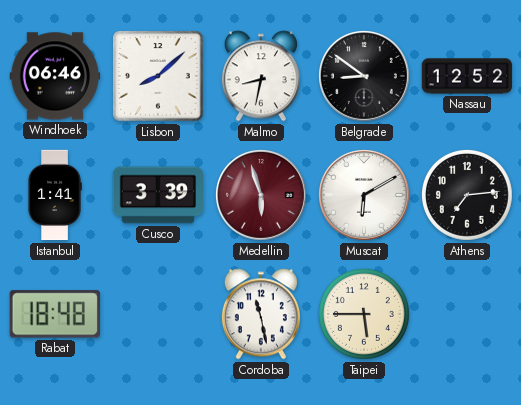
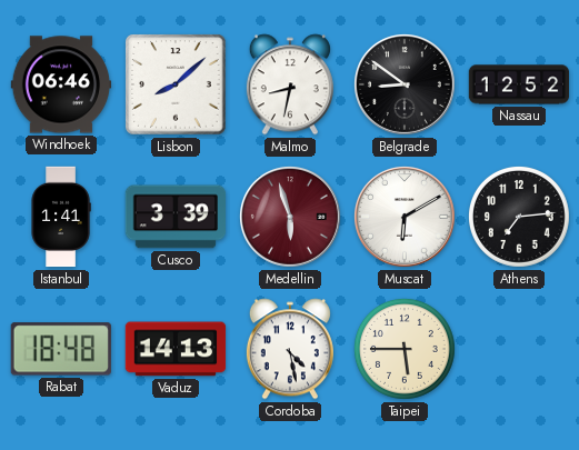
Vaduz: none -> 14:13
Cordoba: 11:28 -> 4:28
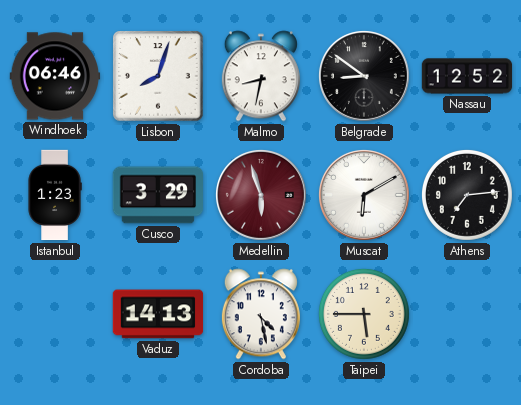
Lisbon: 8:08 -> 8:03
Istanbul: 1:41 -> 1:23
Cusco: 3:39 -> 3:29
Rabat: 18:48 -> none
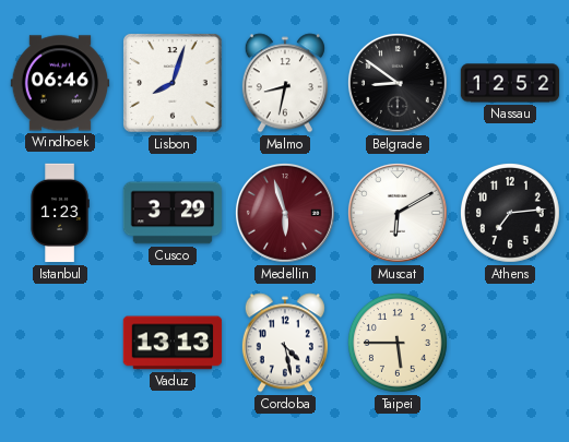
Vaduz: 14:13 -> 13:13
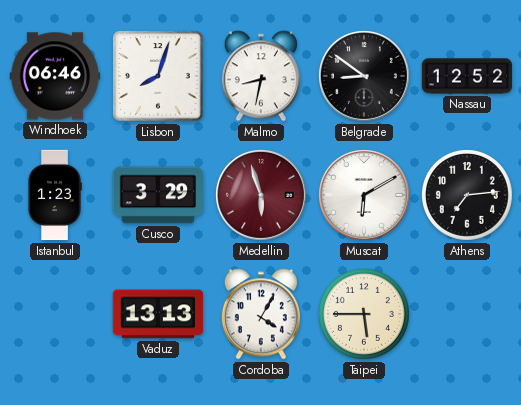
Cordoba: 4:28 -> 4:05
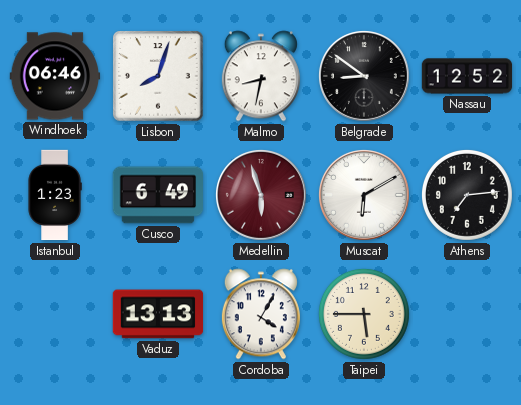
Cusco: 3:29 -> 6:49
